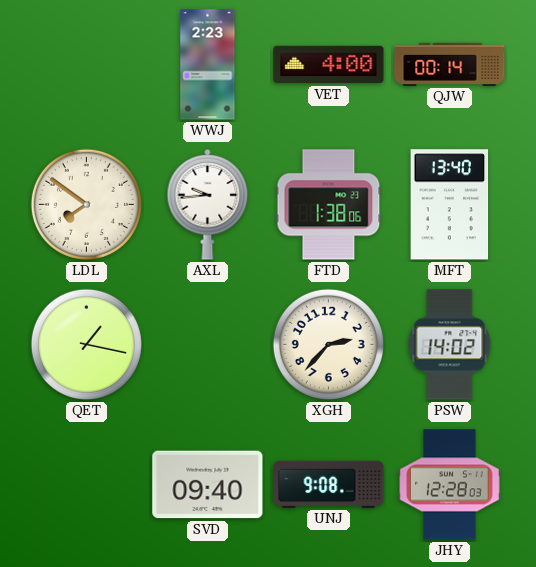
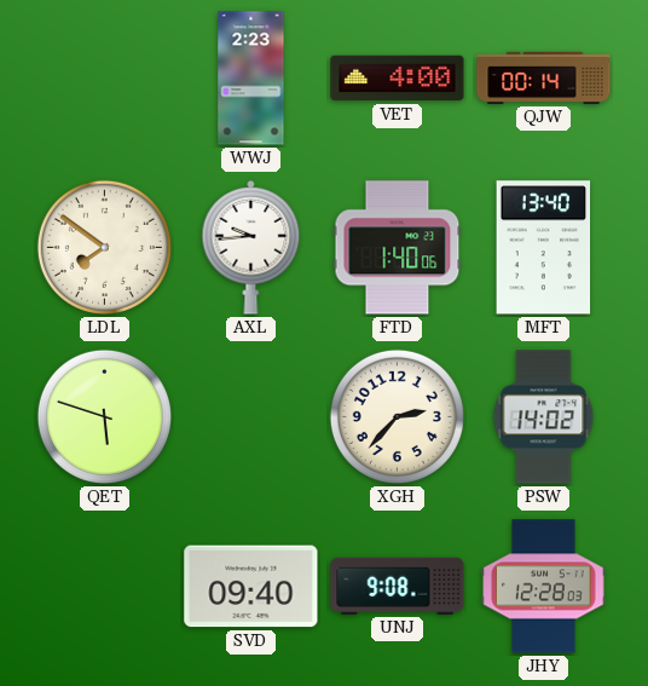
FTD: 1:38 -> 1:40
QET: 1:17 -> 5:48
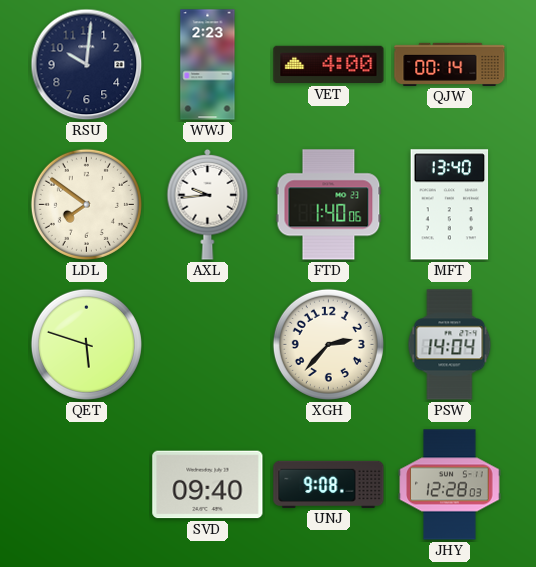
RSU: none -> 10:01
PSW: 14:02 -> 14:04
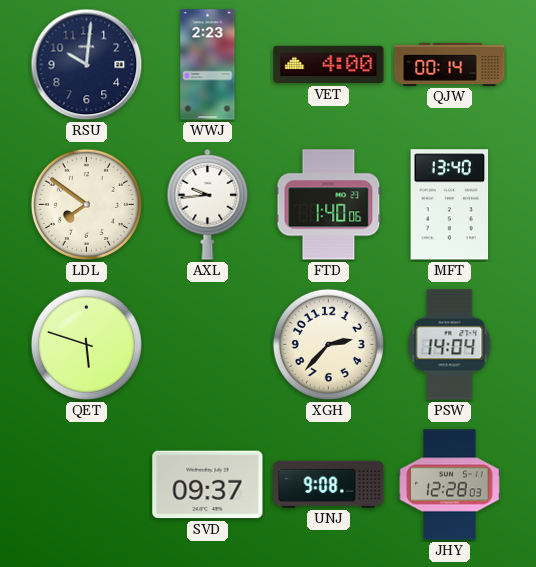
SVD: 09:40 -> 09:37
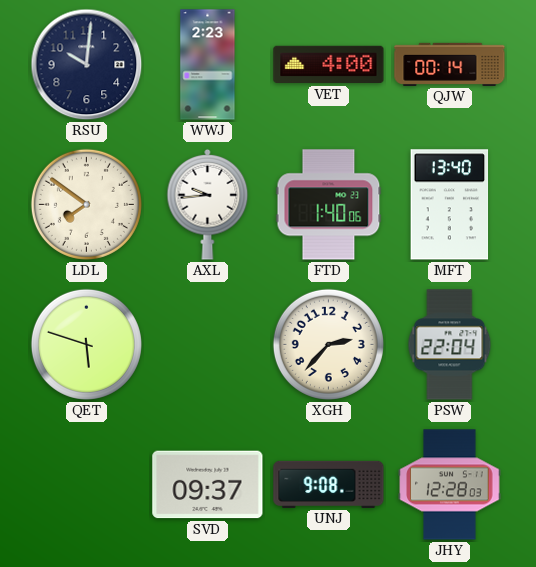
PSW: 14:04 -> 22:04
